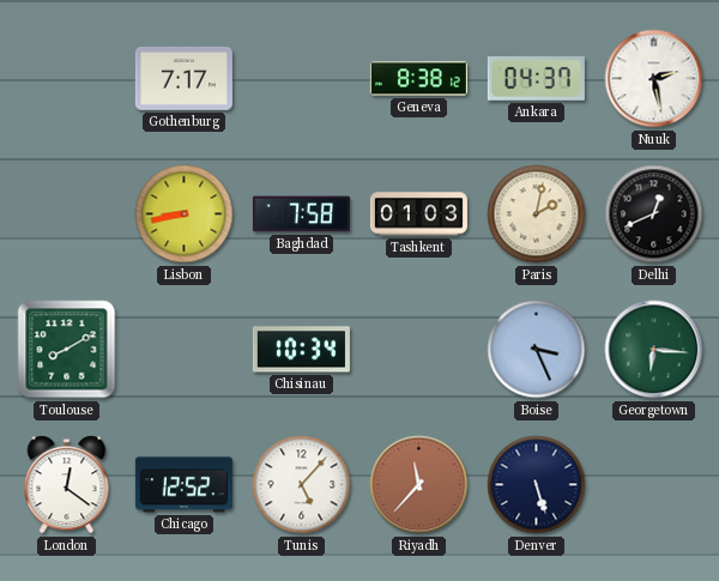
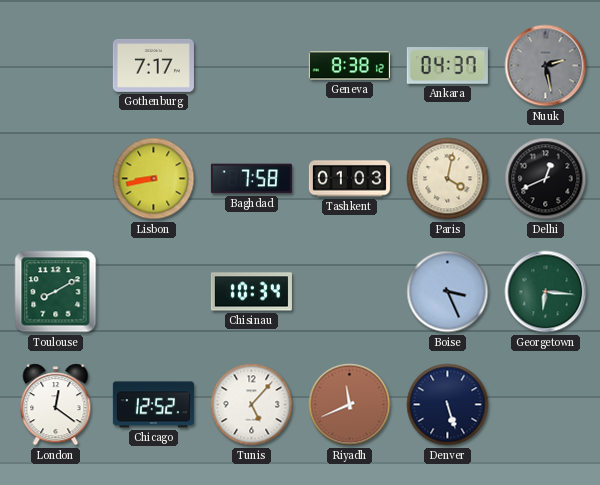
Nuuk dial: white -> grey
Paris: 2:02 -> 4:02
Riyadh: 11:37 -> 11:41
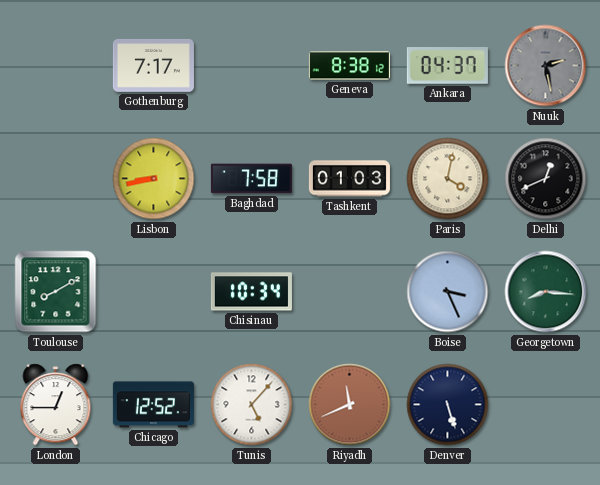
Georgetown: 6:16 -> 8:16
London: 12:21 -> 12:45
